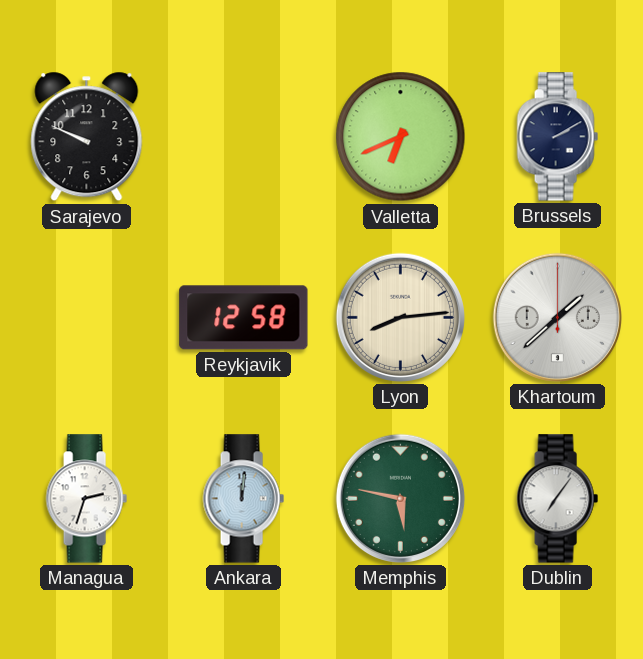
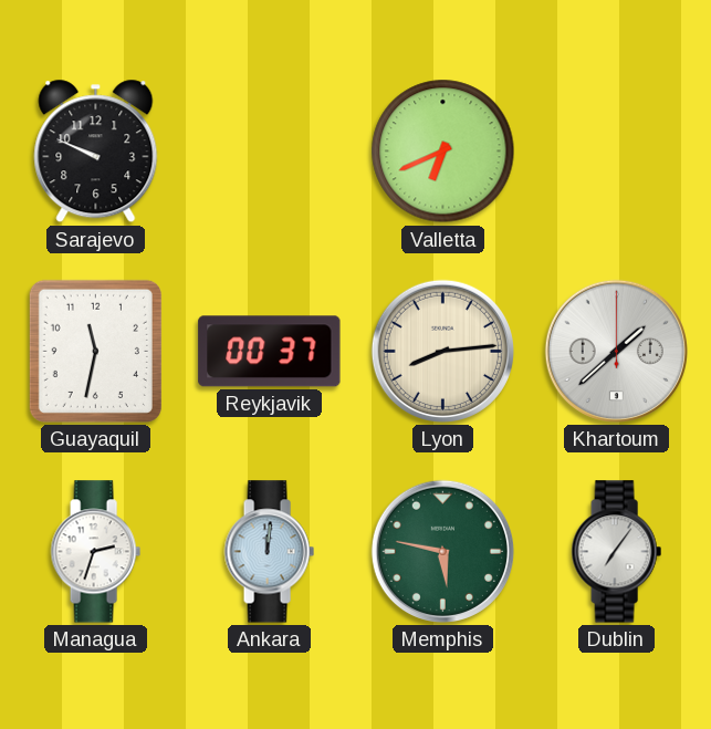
Brussels: 2:10 -> none
Guayaquil: none -> 11:32
Reykjavik: 12:58 -> 00:37
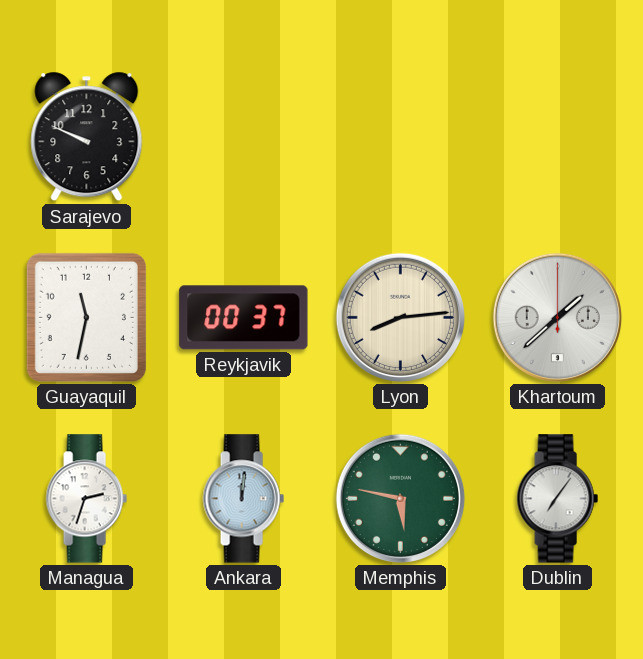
Valletta: 6:41 -> none
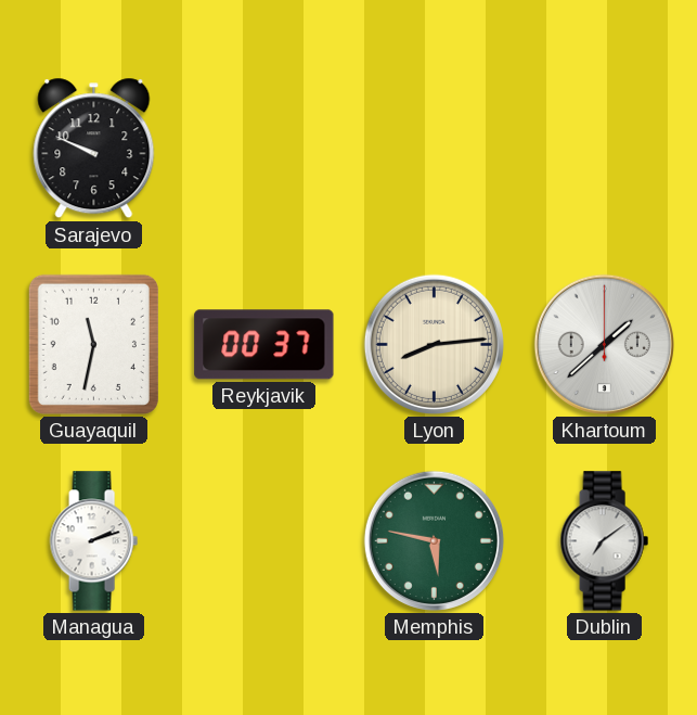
Managua: 2:33 -> 2:12
Ankara: 12:01 -> none
Dublin: 7:06 -> 7:09
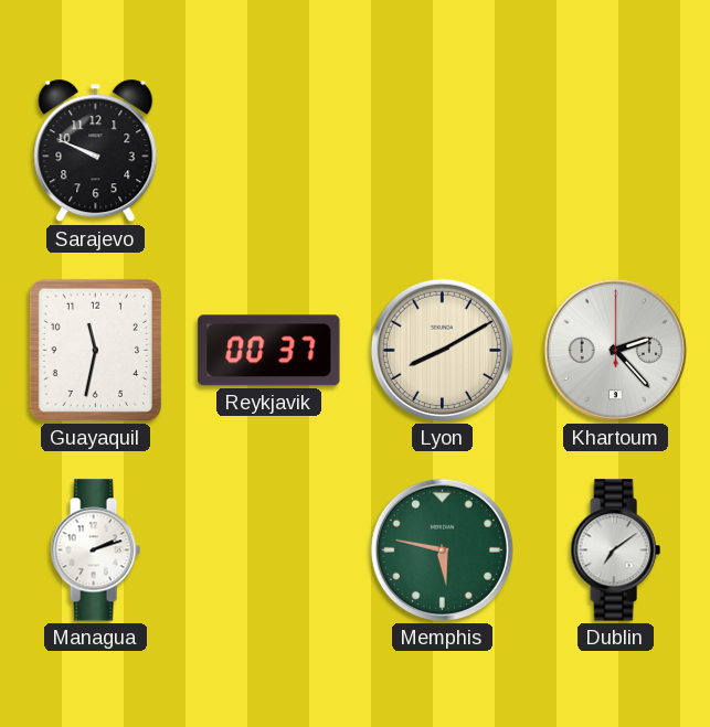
Lyon: 8:14 -> 8:10
Khartoum: 1:38 -> 2:23
